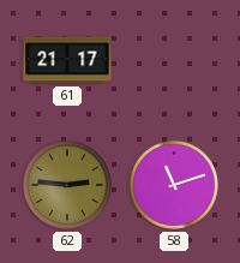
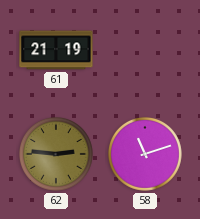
61: 21:17 -> 21:19
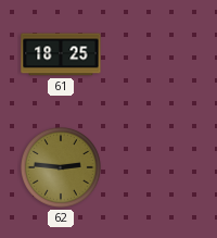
61: 21:19 -> 18:25
58: 11:12 -> none
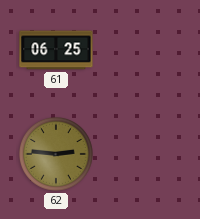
61: 18:25 -> 06:25
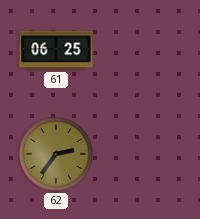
62: 2:46 -> 2:36
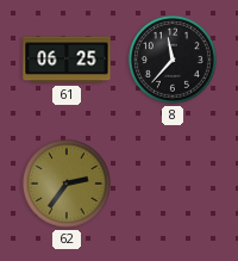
8: none -> 11:37
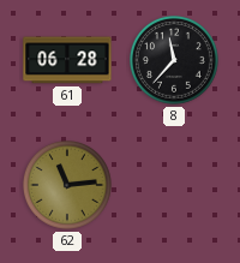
61: 06:25 -> 06:28
62: 2:36 -> 11:14
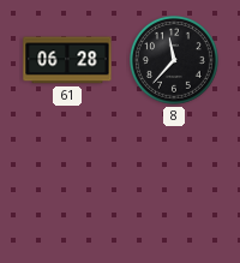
62: 11:14 -> none
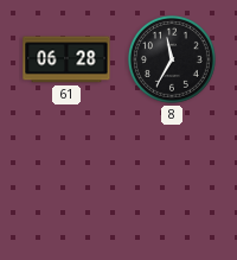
8: 11:37 -> 11:35
